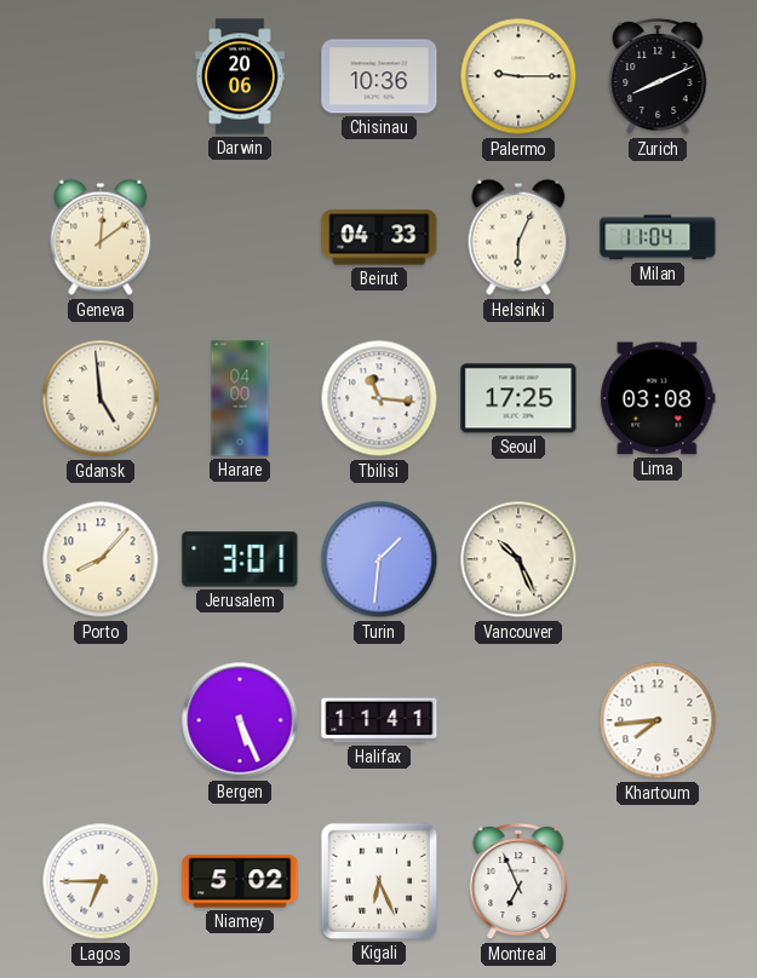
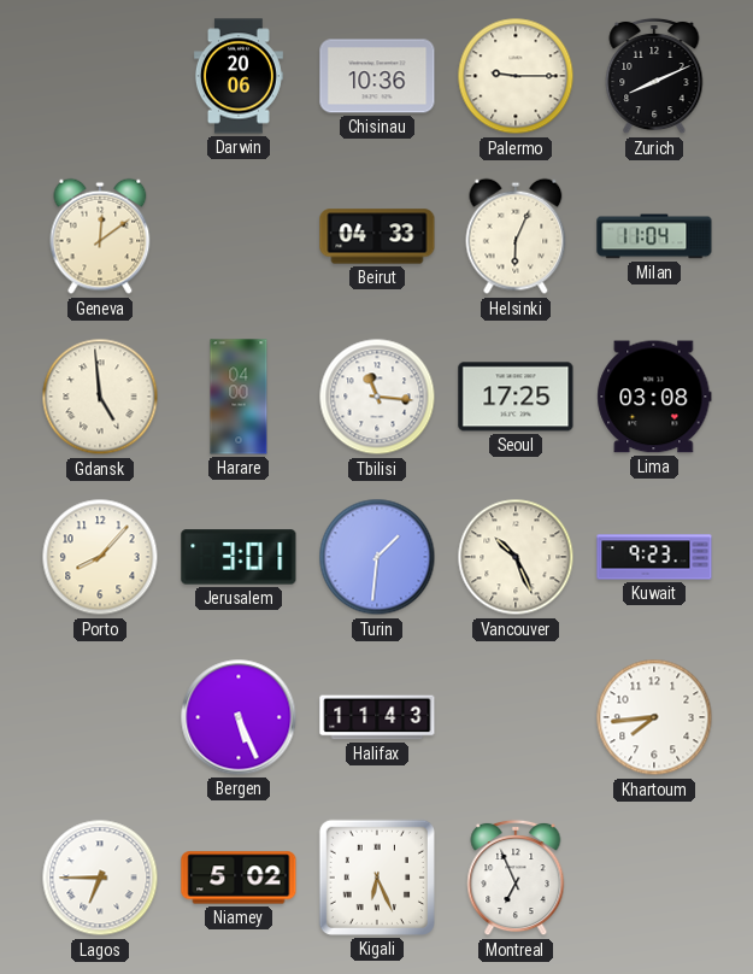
Kuwait: none -> 9:23
Halifax: 11:41 -> 11:43
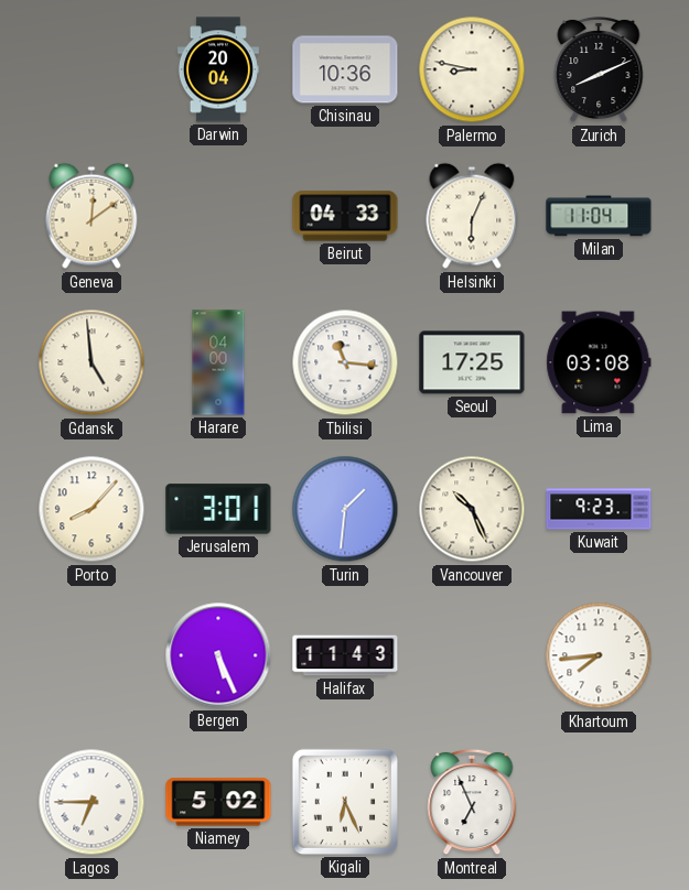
Darwin: 20:06 -> 20:04
Palermo: 9:15 -> 8:47
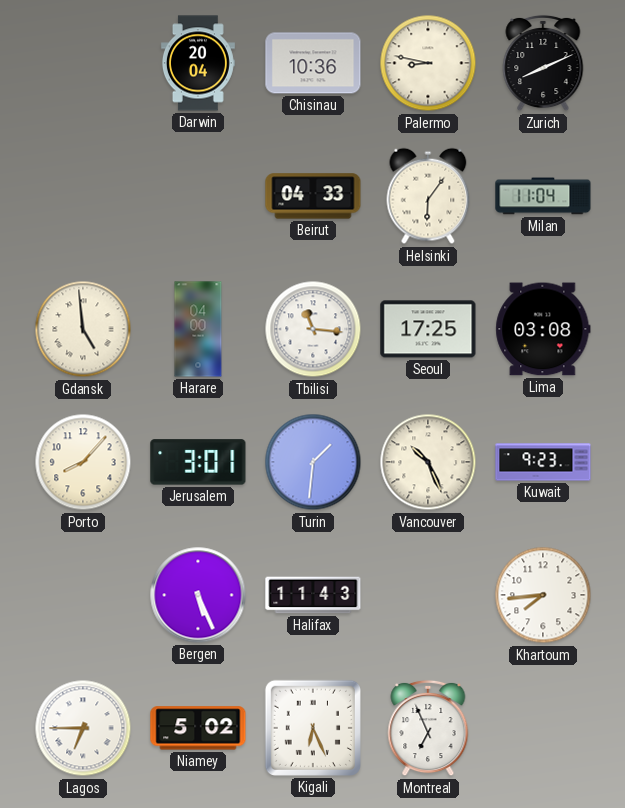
Geneva: 12:09 -> none
Helsinki: 6:04 -> 6:06
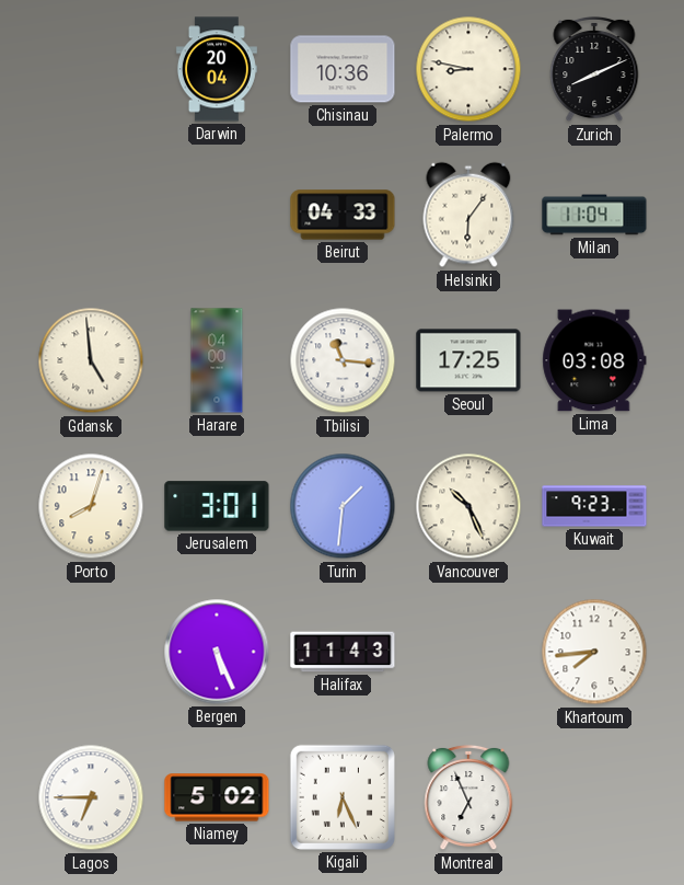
Porto: 8:07 -> 8:03
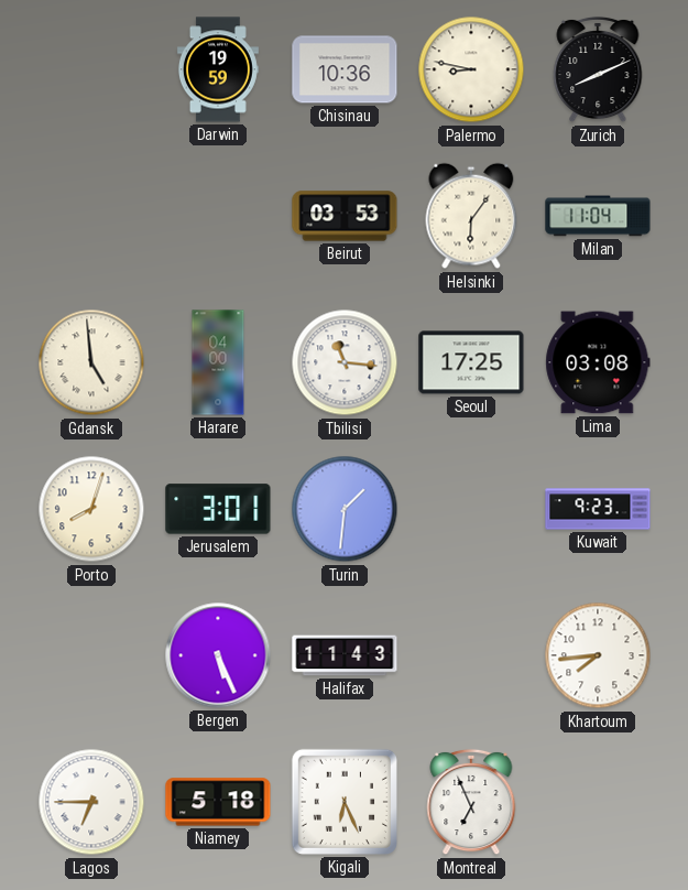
Darwin: 20:04 -> 19:59
Beirut: 04:33 -> 03:53
Vancouver: 10:26 -> none
Niamey: 5:02 -> 5:18
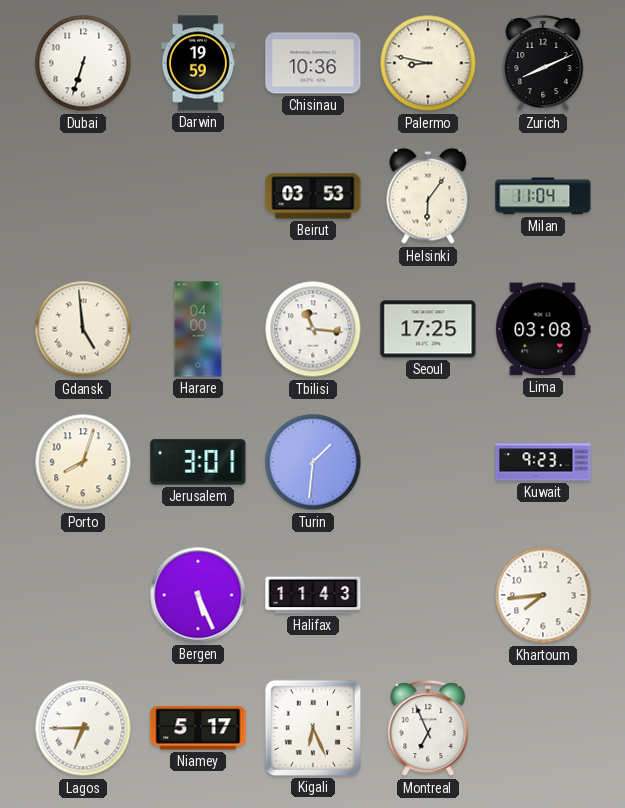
Dubai: none -> 6:33
Niamey: 5:18 -> 5:17
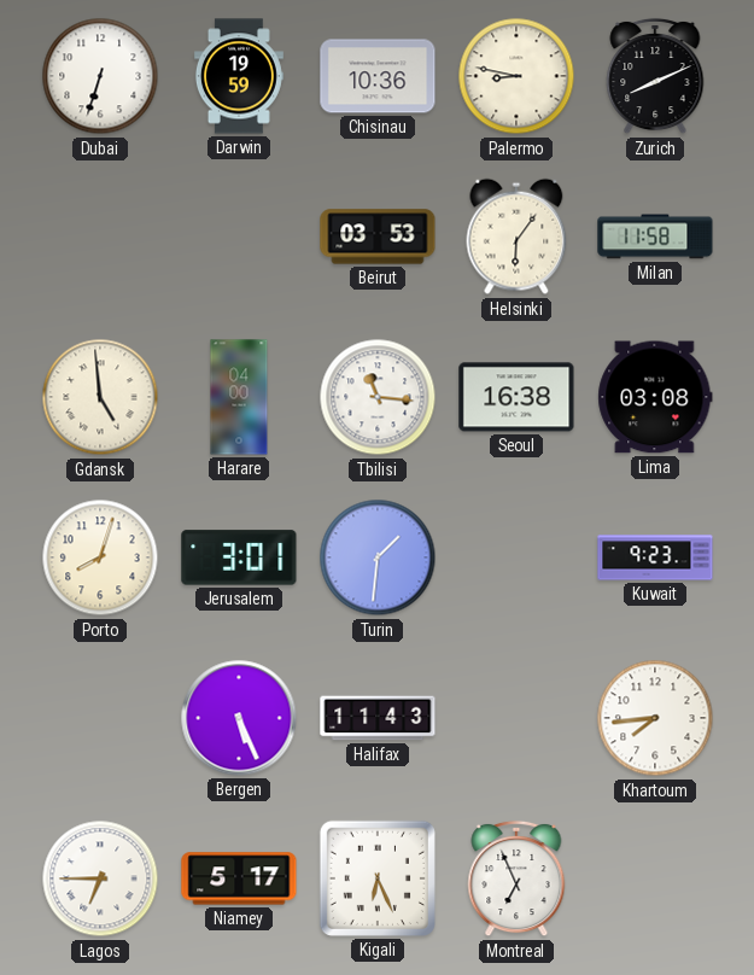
Milan: 11:04 -> 11:58
Seoul: 17:25 -> 16:38
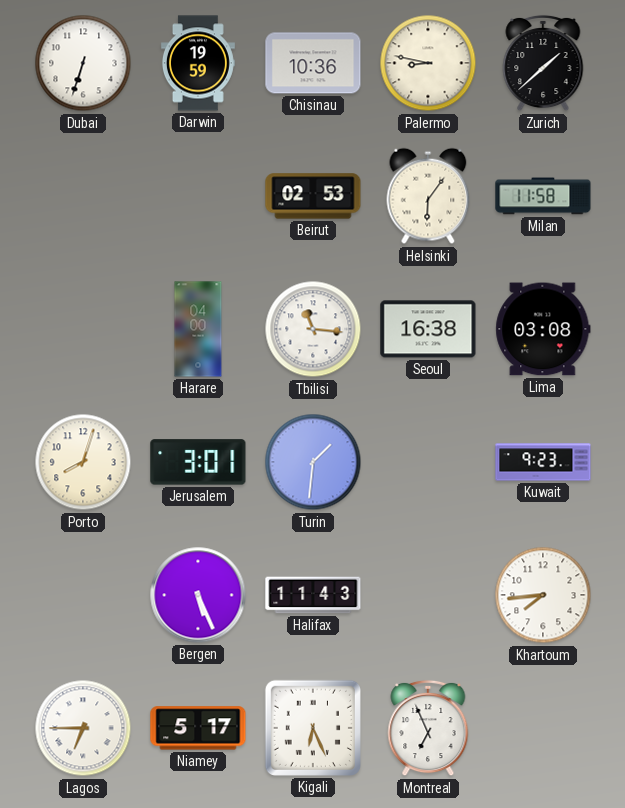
Zurich: 8:11 -> 1:38
Beirut: 03:53 -> 02:53
Gdansk: 4:59 -> none
